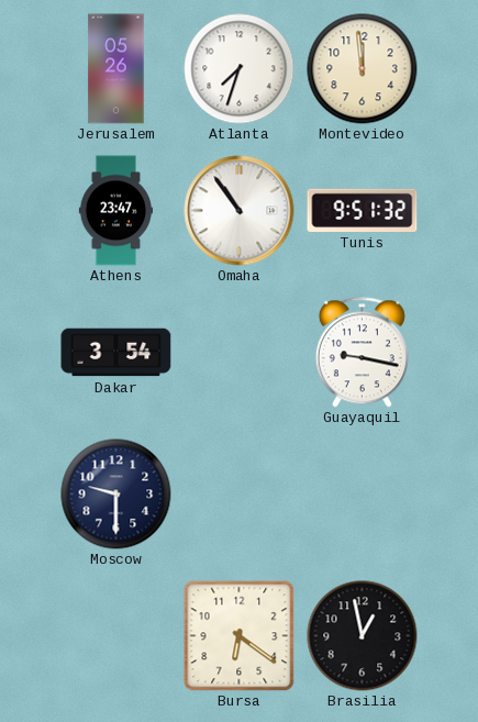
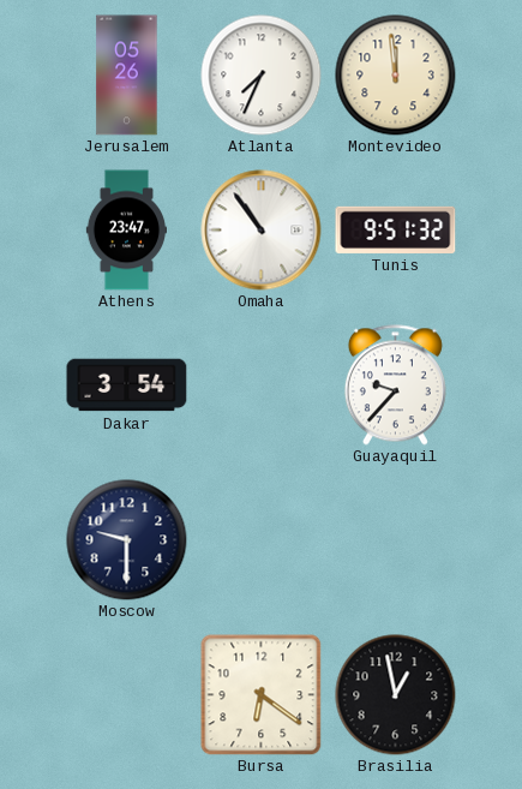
Atlanta: 7:33 -> 7:34
Guayaquil: 9:17 -> 9:37
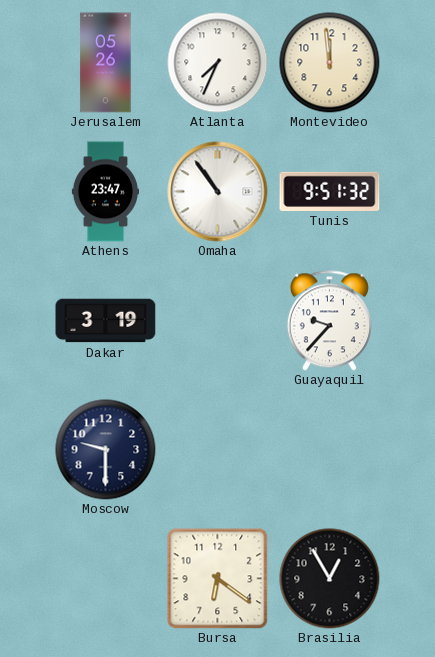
Dakar: 3:54 -> 3:19
Brasilia: 12:58 -> 12:55
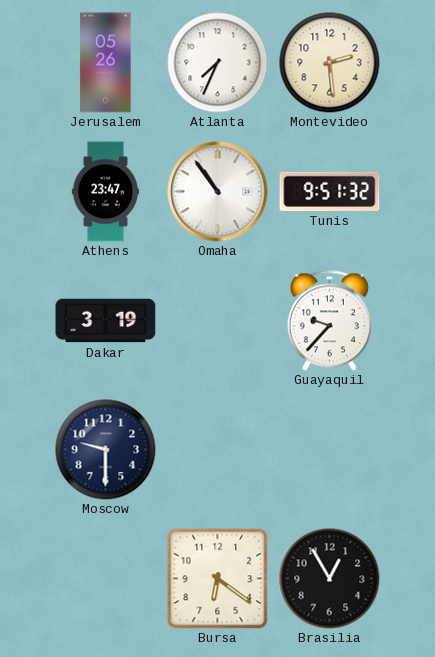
Montevideo: 11:59 -> 2:29
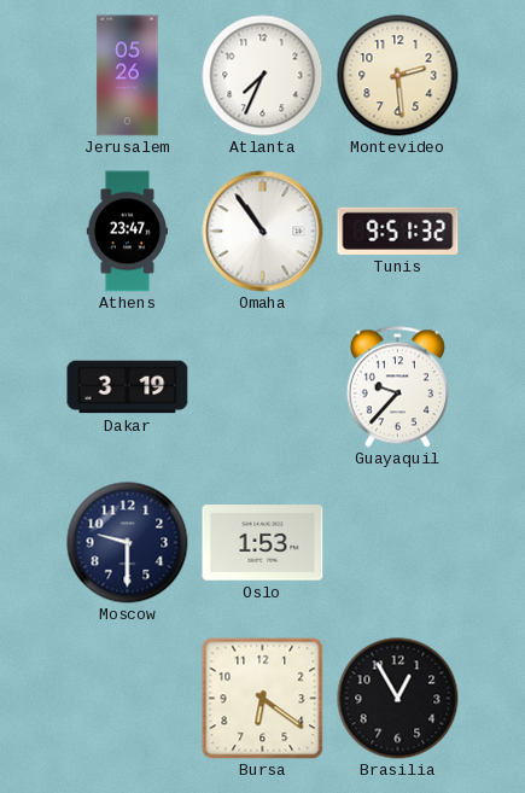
Oslo: none -> 1:53
